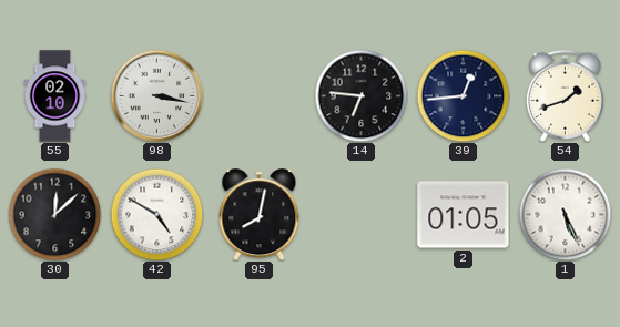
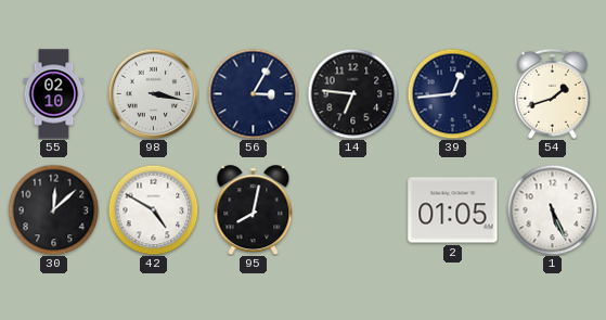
56: none -> 3:05
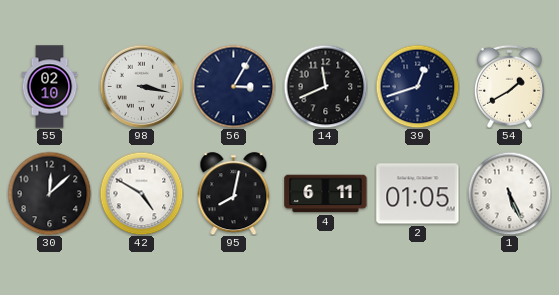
14: 6:46 -> 11:41
39: 12:44 -> 12:42
54: 1:42 -> 1:40
4: none -> 6:11
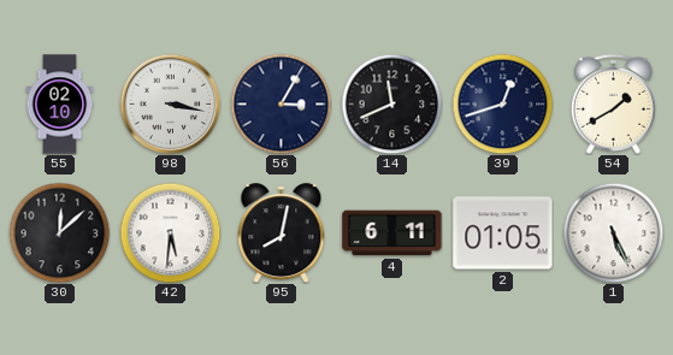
42: 4:50 -> 5:31
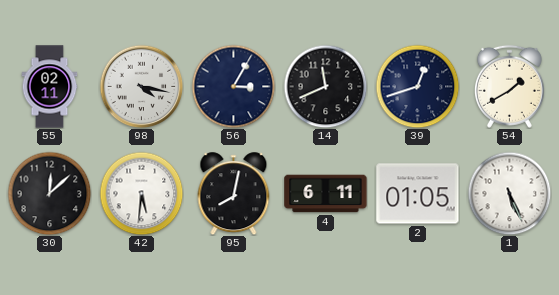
55: 02:10 -> 02:11
98: 3:17 -> 4:17
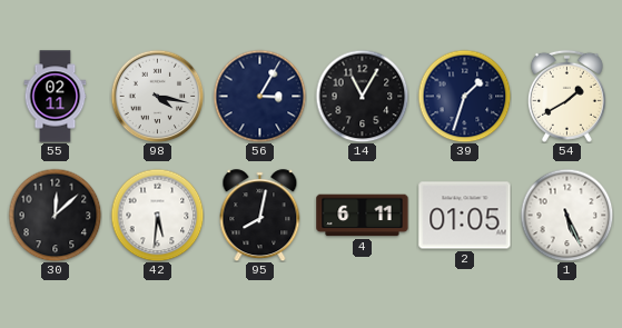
14: 11:41 -> 11:05
39: 12:42 -> 1:33
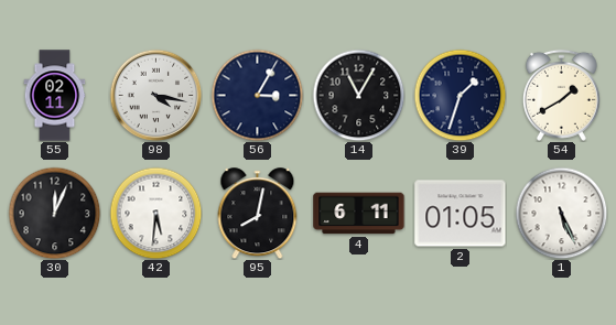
30: 12:08 -> 12:04
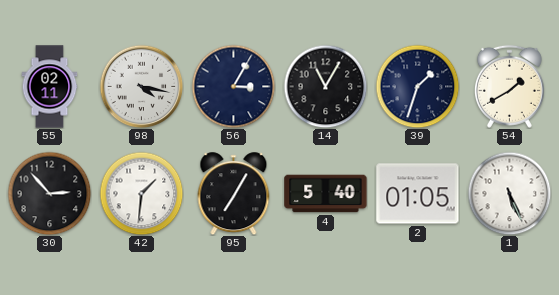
30: 12:04 -> 2:53
42: 5:31 -> 1:31
95: 8:02 -> 7:05
4: 6:11 -> 5:40
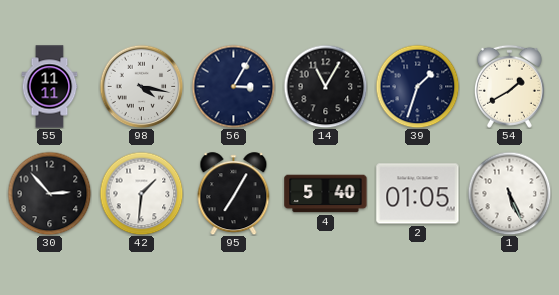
55: 02:11 -> 11:11
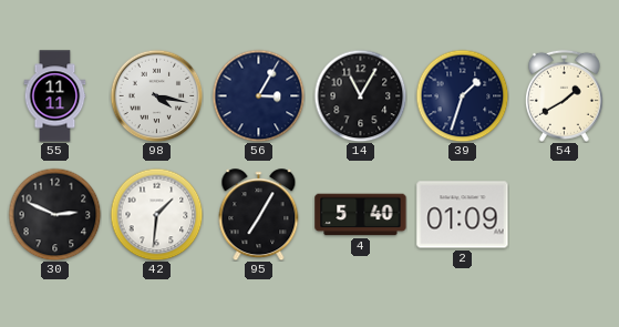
30: 2:53 -> 2:49
2: 01:05 -> 01:09
1: 5:26 -> none
